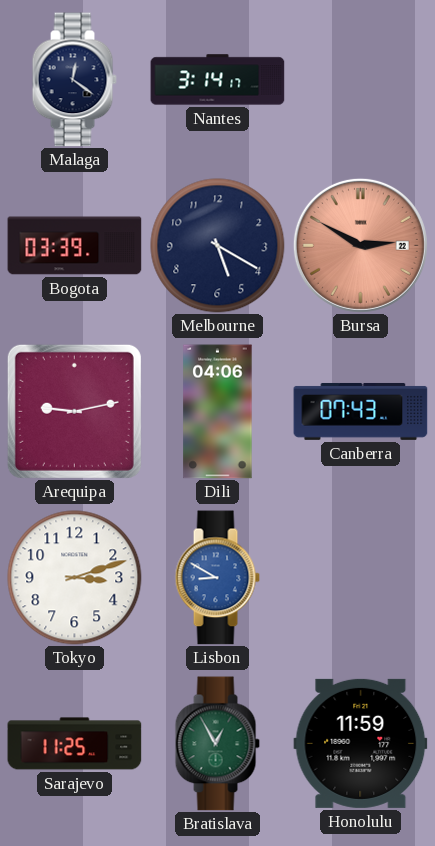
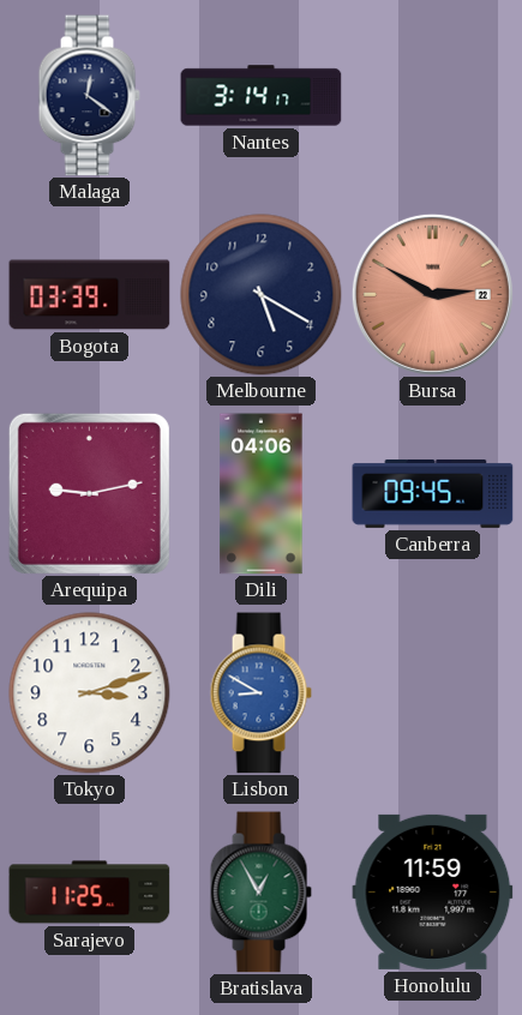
Canberra: 07:43 -> 09:45
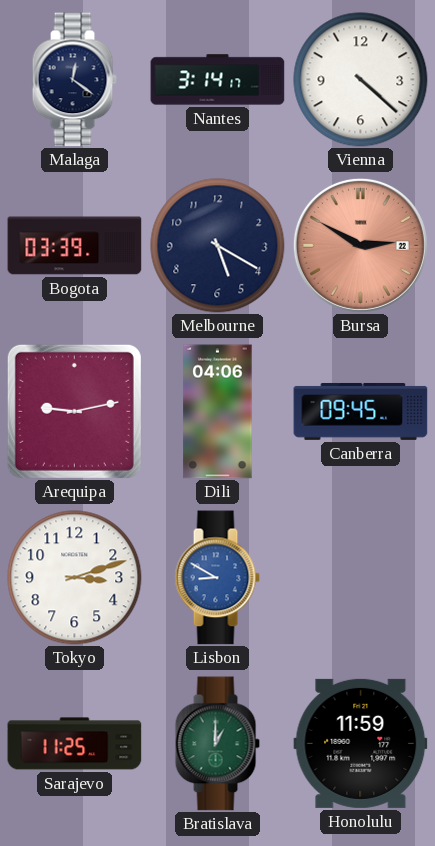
Vienna: none -> 4:22
Bratislava: 12:55 -> 1:00
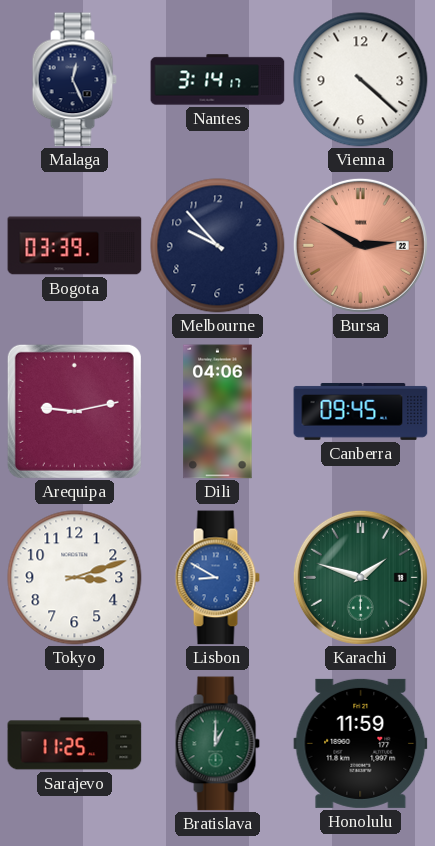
Malaga: 12:21 -> 12:26
Melbourne: 5:20 -> 9:53
Karachi: none -> 1:48
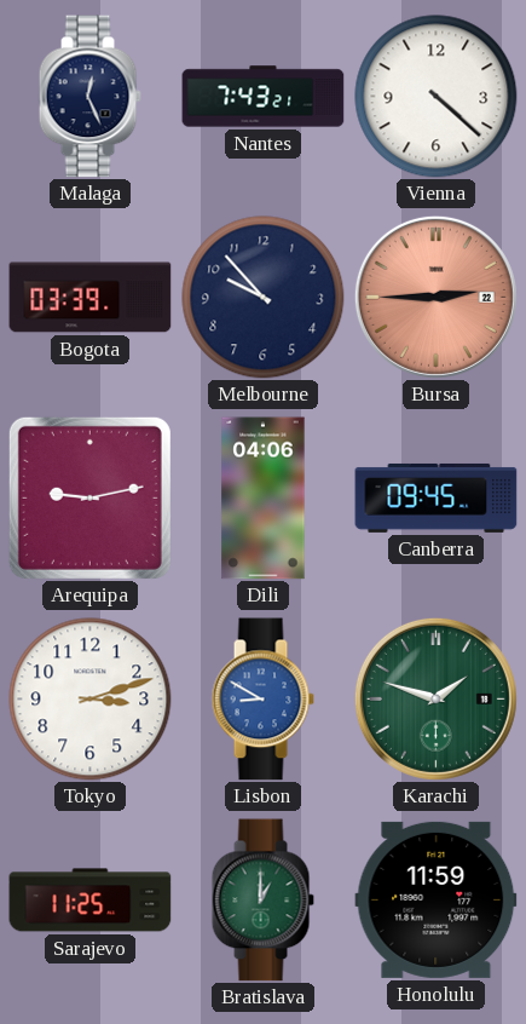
Nantes: 3:14 -> 7:43
Bursa: 2:50 -> 2:45
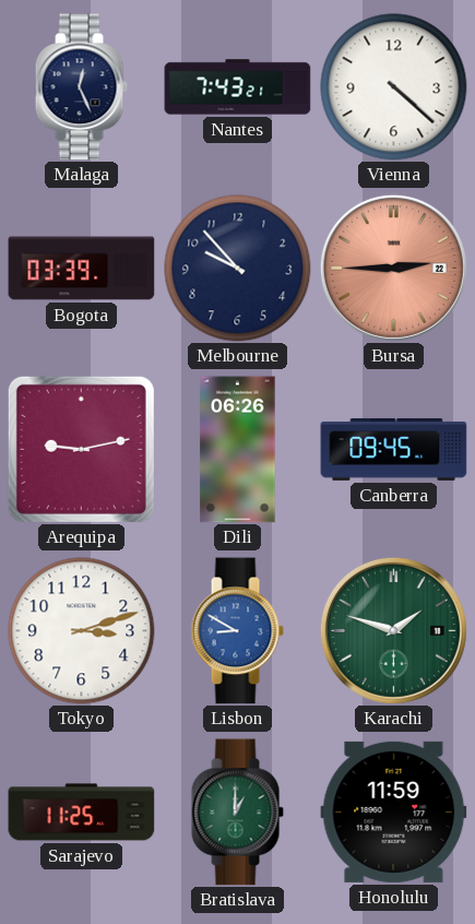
Dili: 04:06 -> 06:26
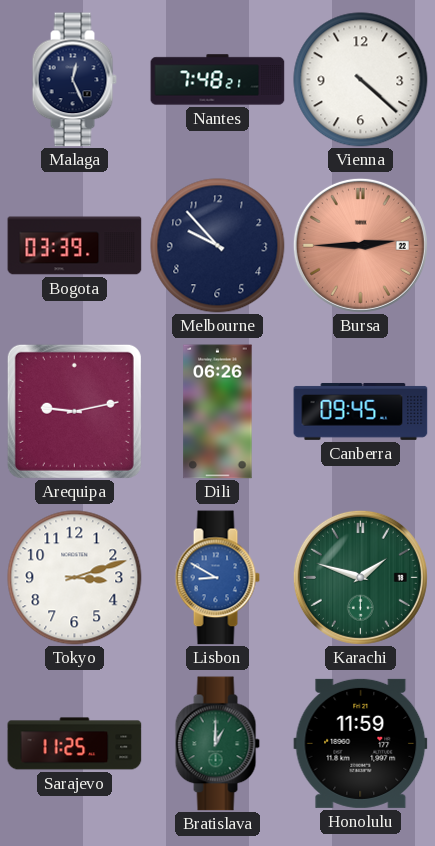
Nantes: 7:43 -> 7:48
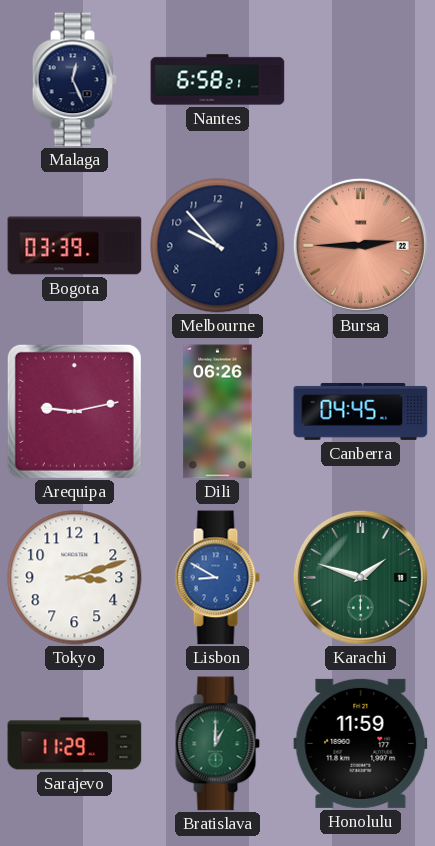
Nantes: 7:48 -> 6:58
Vienna: 4:22 -> none
Canberra: 09:45 -> 04:45
Sarajevo: 11:25 -> 11:29
